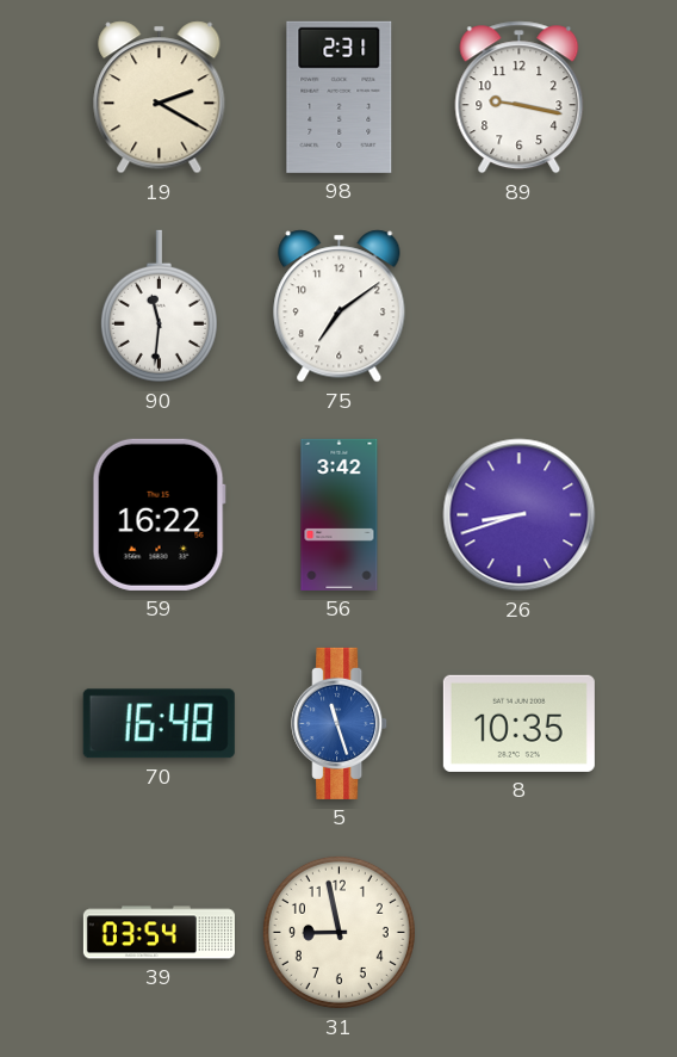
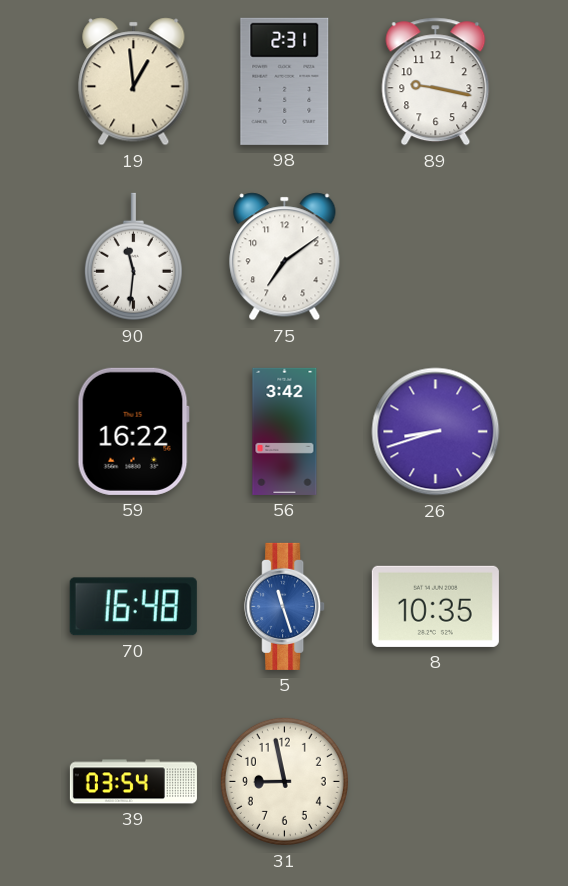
19: 2:20 -> 12:59
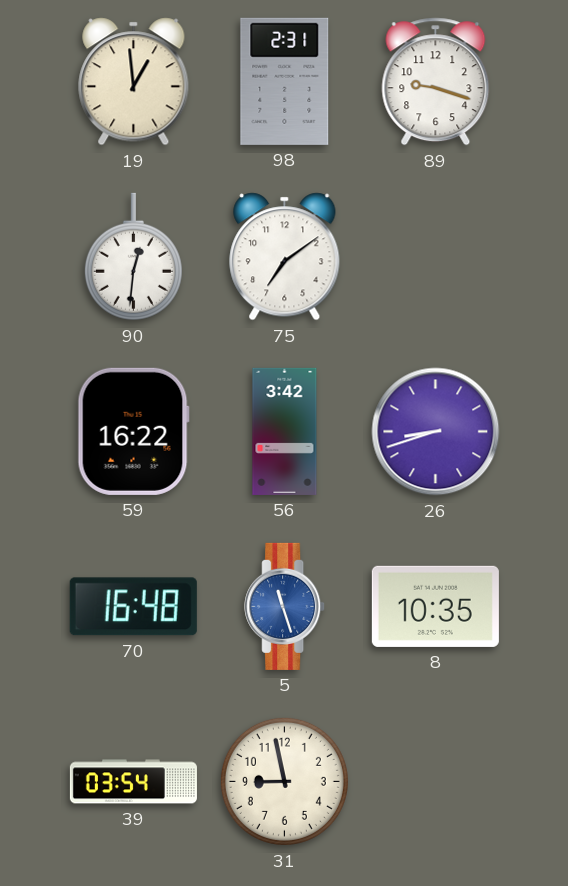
89: 9:17 -> 9:18
90: 11:31 -> 12:31
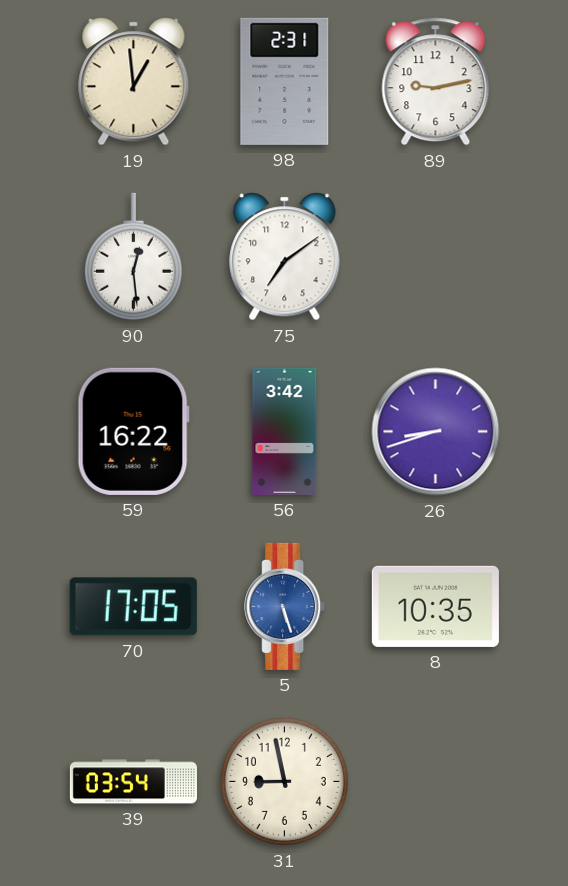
89: 9:18 -> 9:13
90: 12:31 -> 12:29
70: 16:48 -> 17:05
5: 11:27 -> 5:27
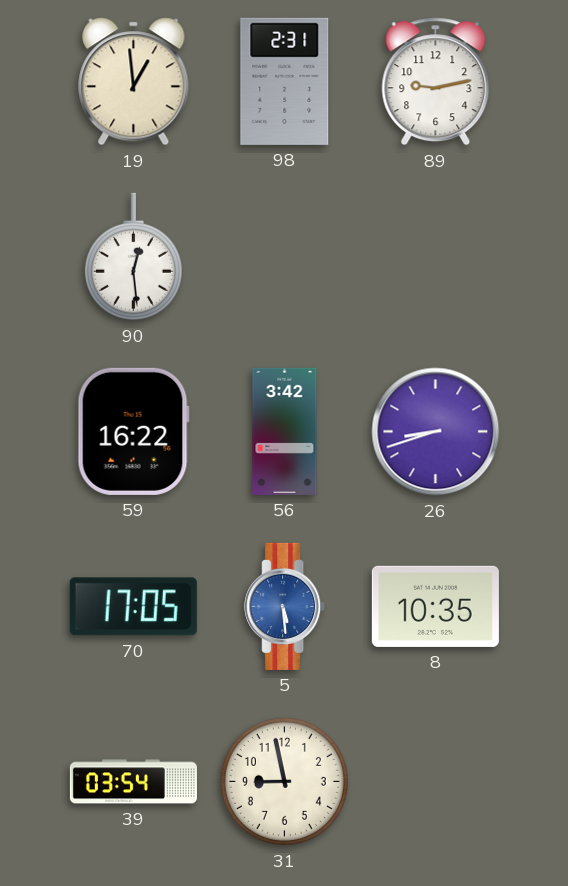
75: 7:09 -> none
5: 5:27 -> 5:29
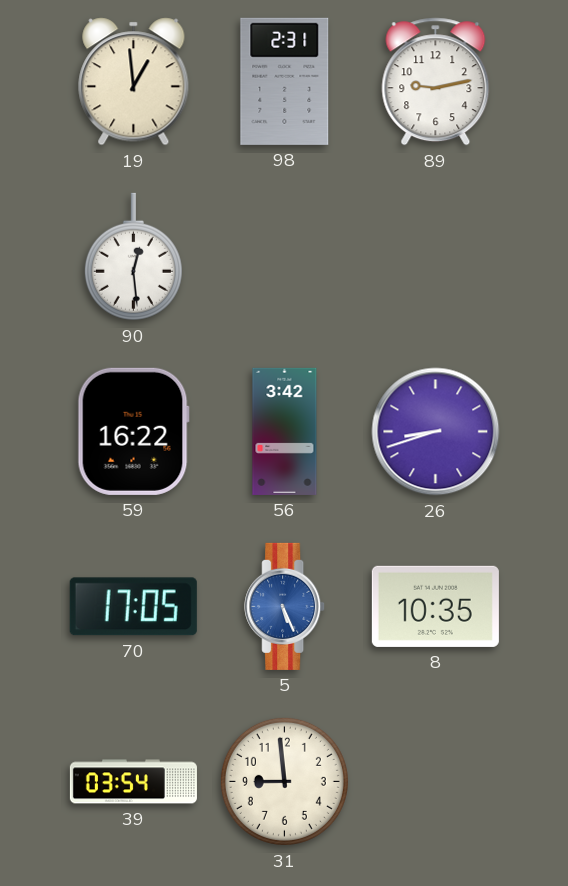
5: 5:29 -> 5:26
31: 8:58 -> 8:59
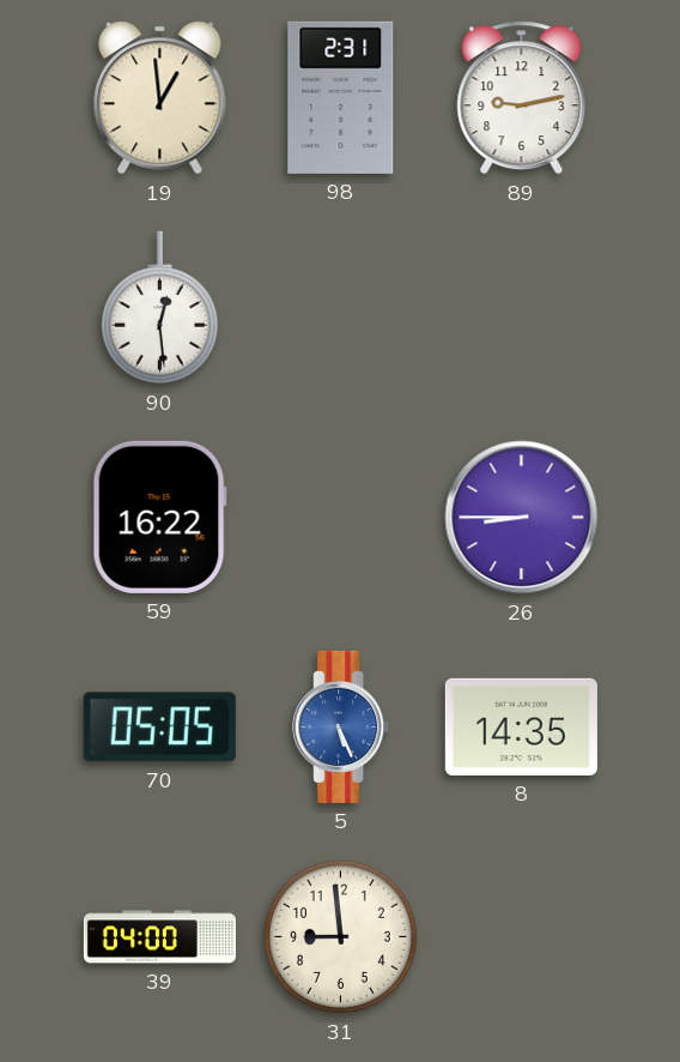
56: 3:42 -> none
26: 8:42 -> 8:45
70: 17:05 -> 05:05
8: 10:35 -> 14:35
39: 03:54 -> 04:00
